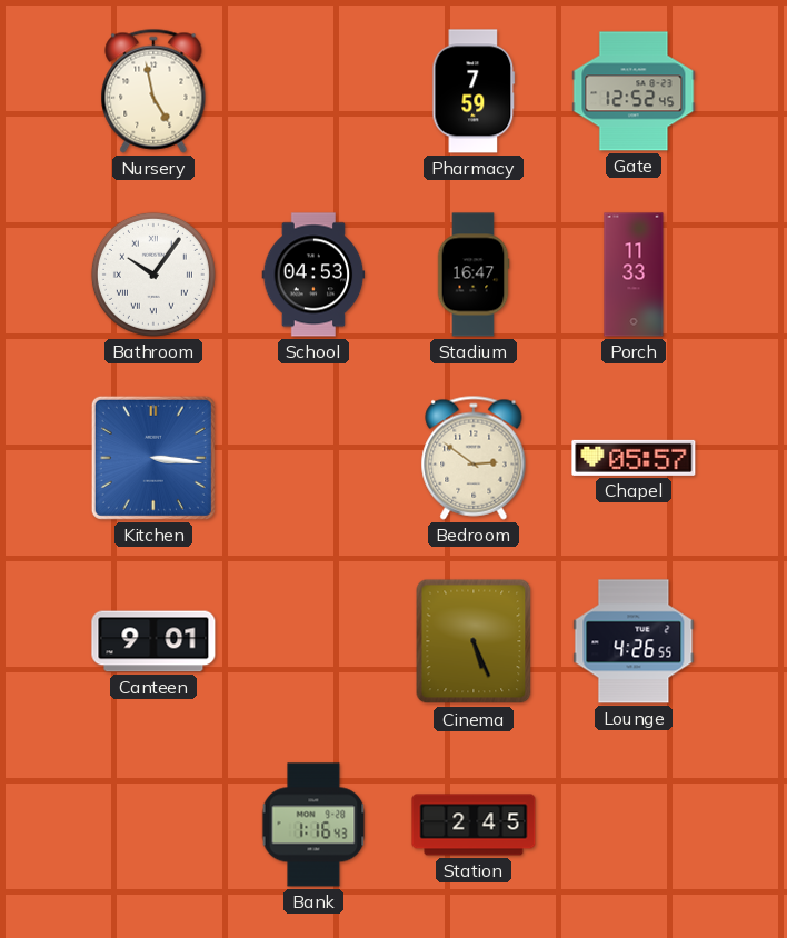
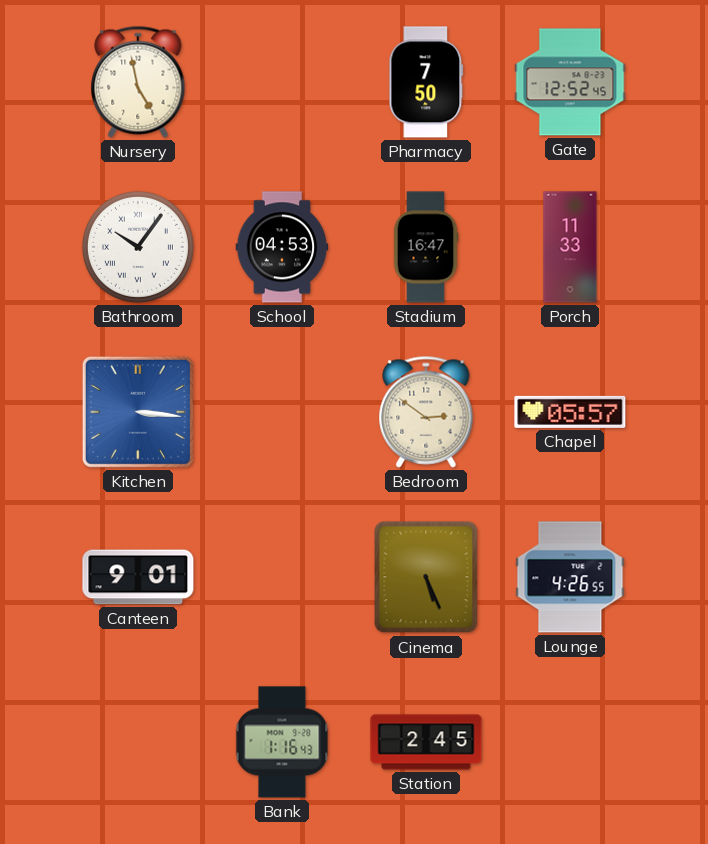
Pharmacy: 7:59 -> 7:50
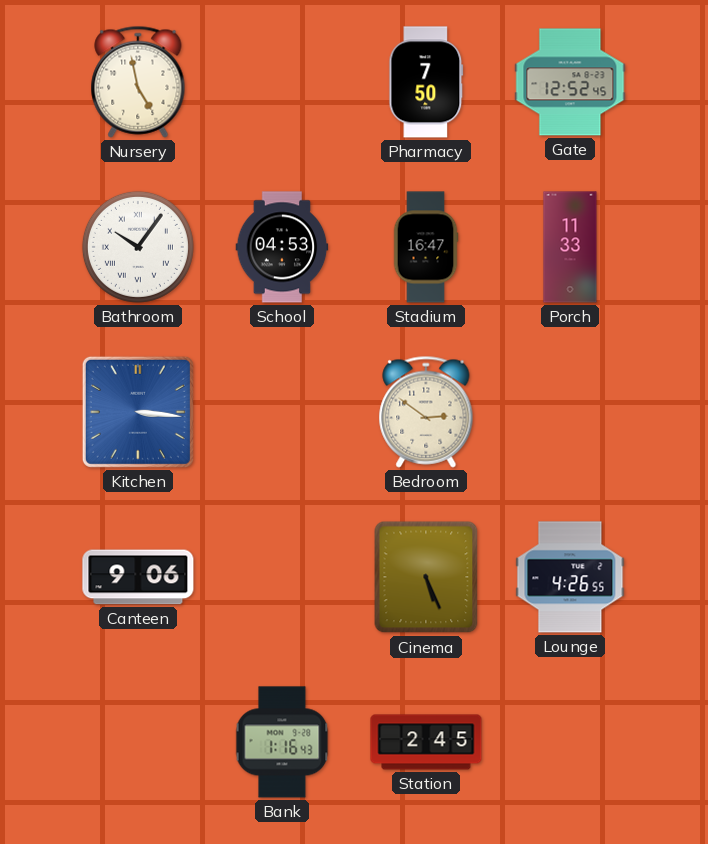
Chapel: 05:57 -> none
Canteen: 9:01 -> 9:06
